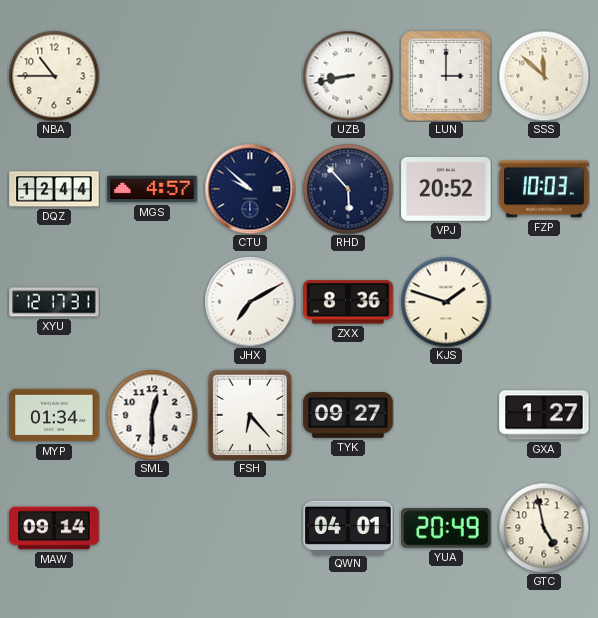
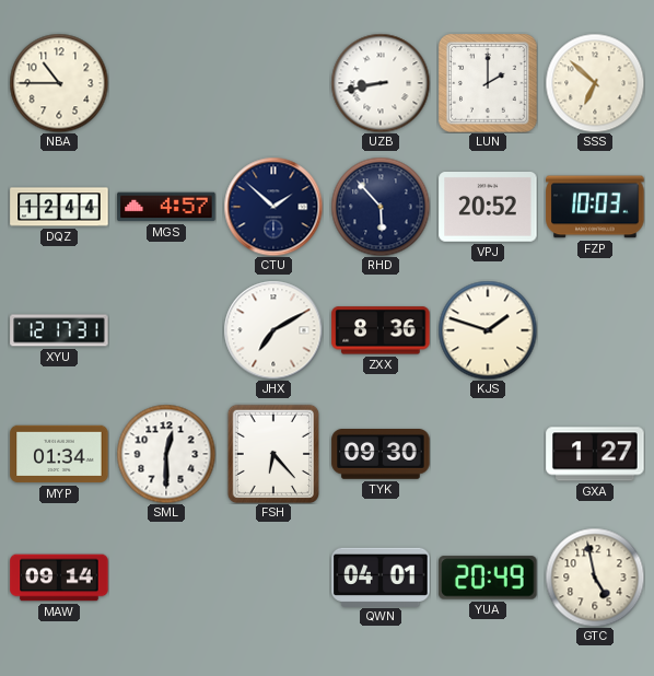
LUN: 3:00 -> 2:00
SSS: 11:52 -> 6:52
CTU: 9:52 -> 1:52
TYK: 09:27 -> 09:30
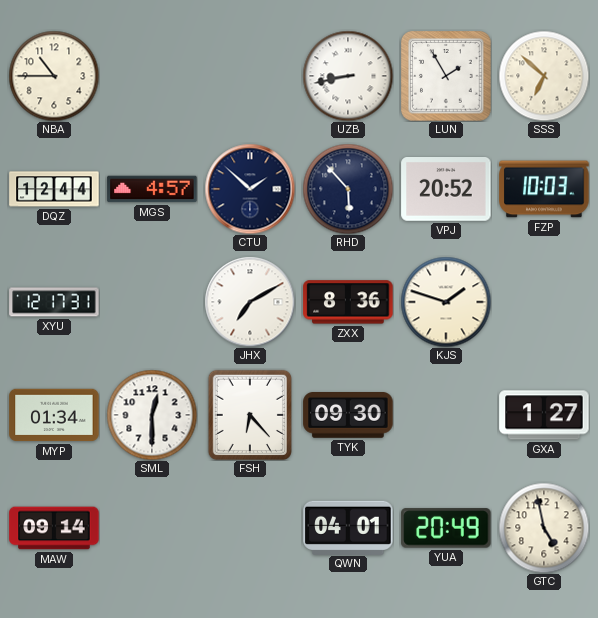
LUN: 2:00 -> 1:55
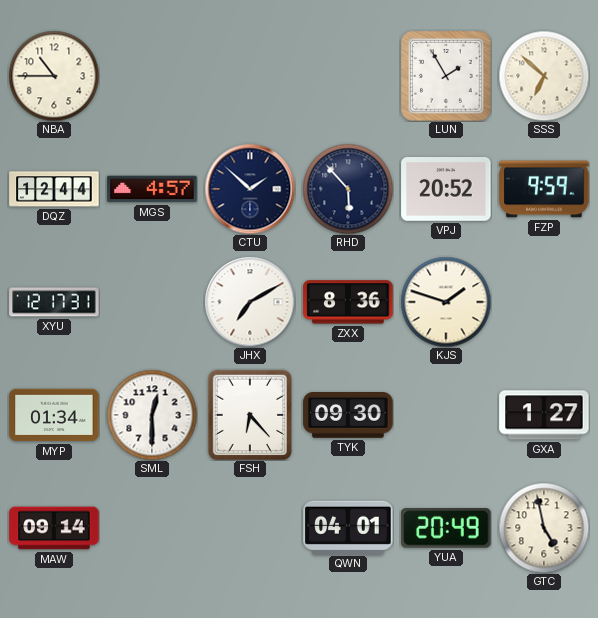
UZB: 8:43 -> none
FZP: 10:03 -> 9:59
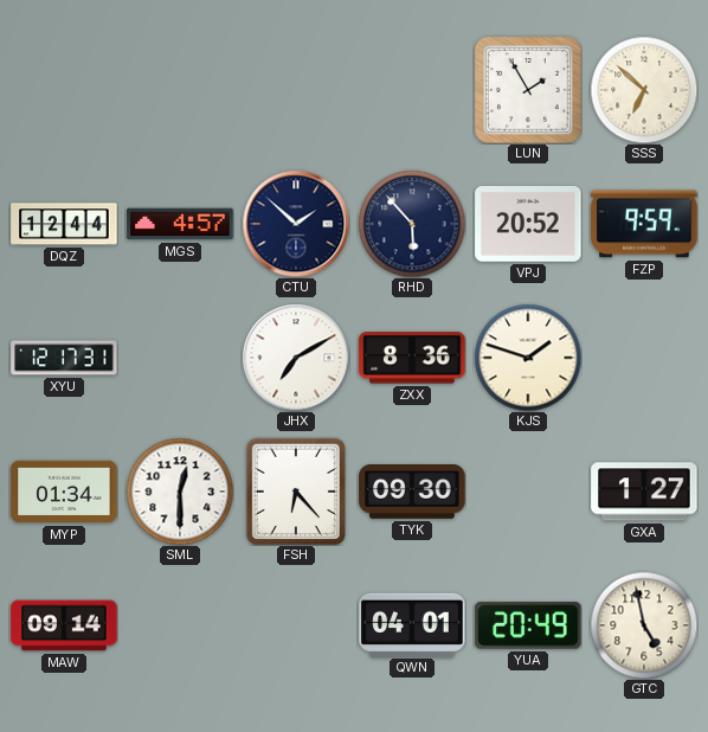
NBA: 10:45 -> none
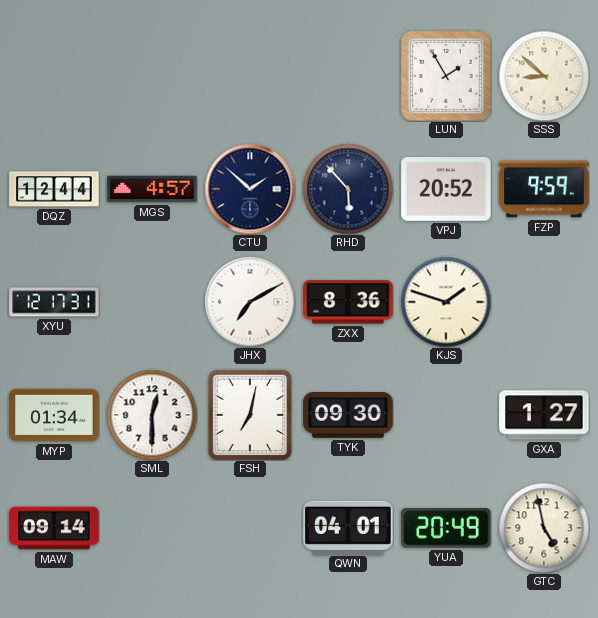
SSS: 6:52 -> 8:52
FSH: 6:23 -> 7:02
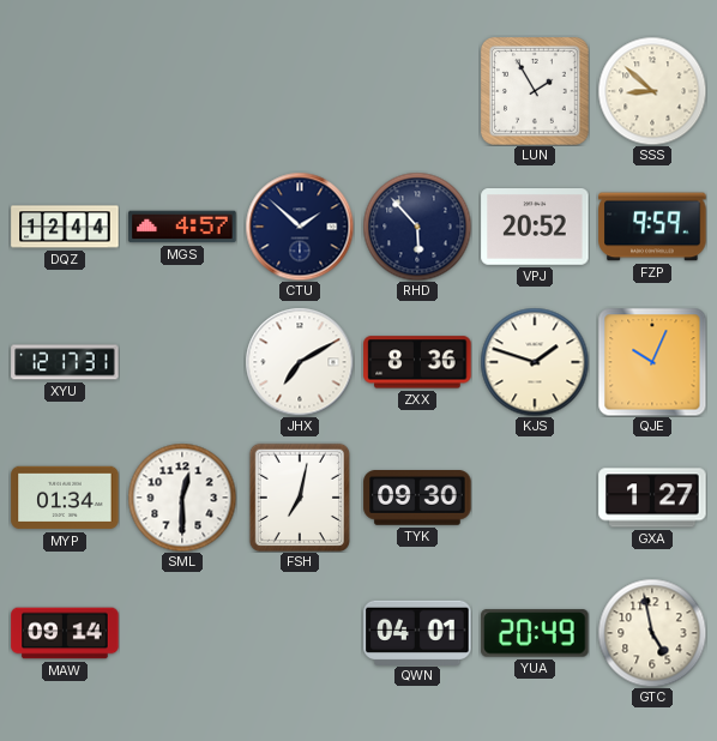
QJE: none -> 10:04
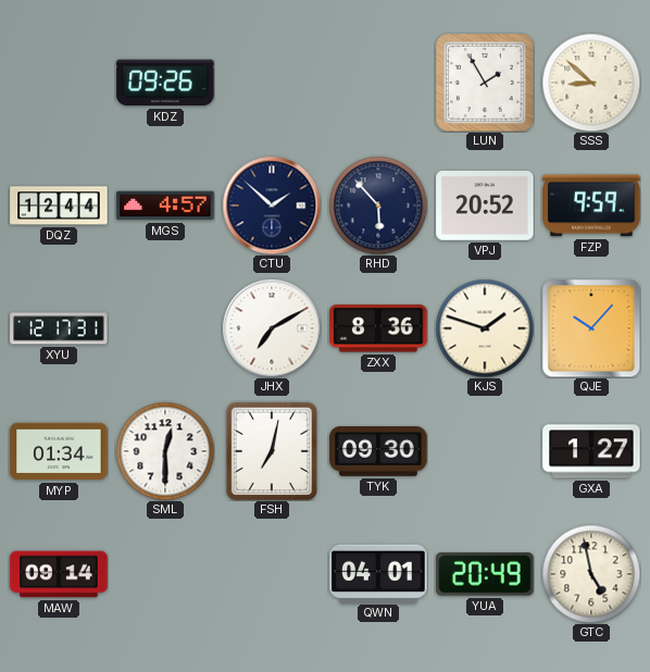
KDZ: none -> 09:26
QJE: 10:04 -> 10:07
